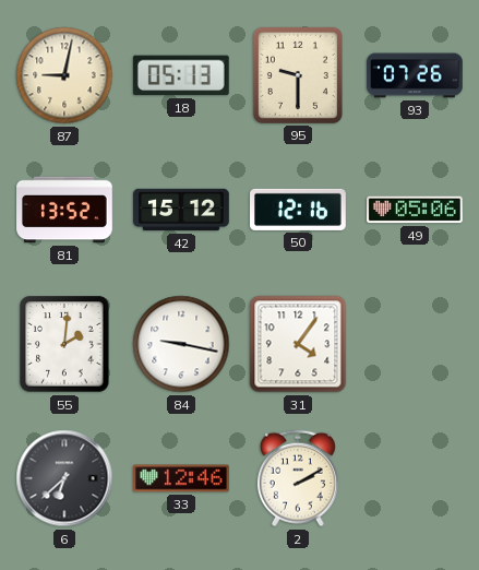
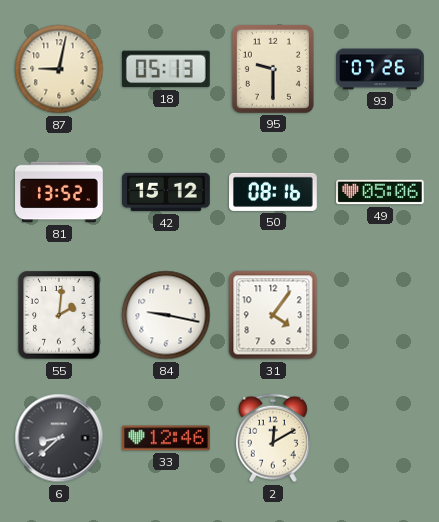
50: 12:16 -> 08:16
6: 6:38 -> 8:38
2: 2:10 -> 12:10
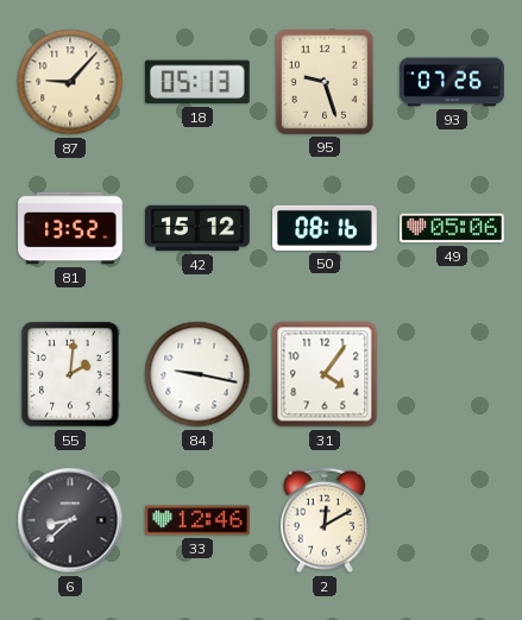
87: 9:02 -> 9:07
95: 9:30 -> 9:27
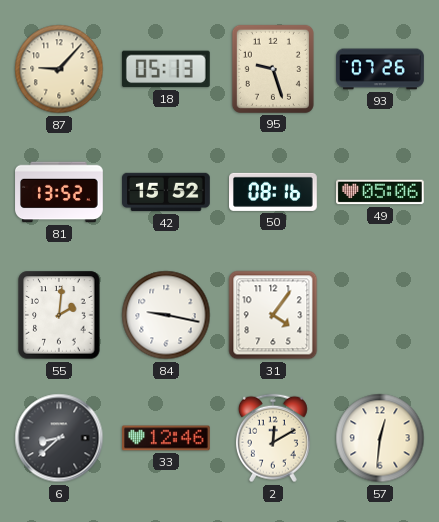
42: 15:12 -> 15:52
57: none -> 12:31
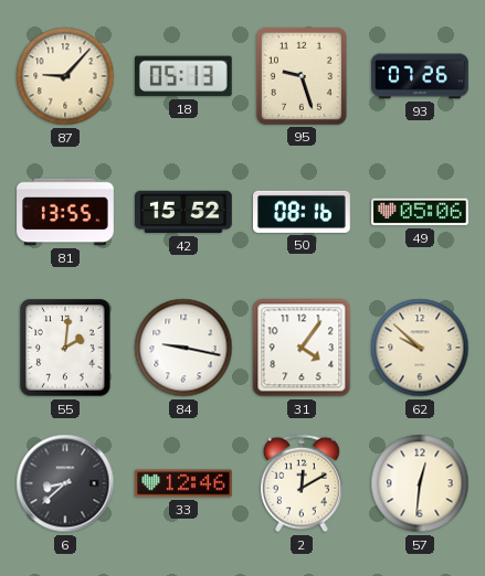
81: 13:52 -> 13:55
62: none -> 9:52
